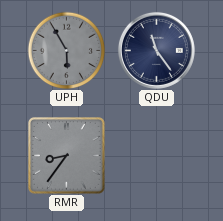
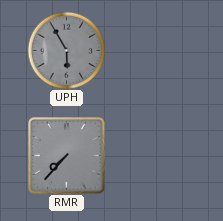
QDU: 11:24 -> none
RMR: 8:36 -> 7:37
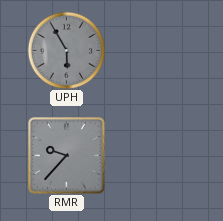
RMR: 7:37 -> 9:37
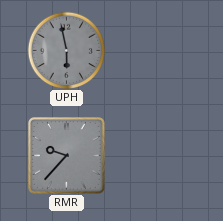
UPH: 5:55 -> 5:58
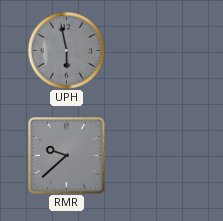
RMR: 9:37 -> 9:38
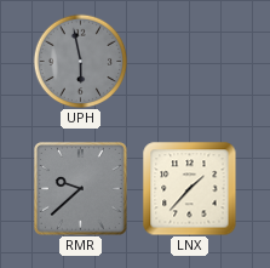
LNX: none -> 1:37
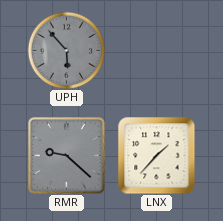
UPH: 5:58 -> 5:53
RMR: 9:38 -> 9:22
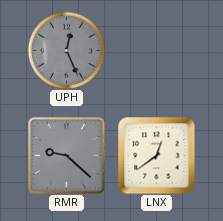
UPH: 5:53 -> 12:26
LNX: 1:37 -> 12:39
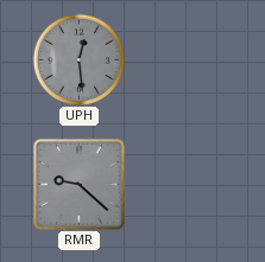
UPH: 12:26 -> 12:29
LNX: 12:39 -> none
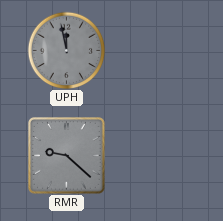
UPH: 12:29 -> 11:58
